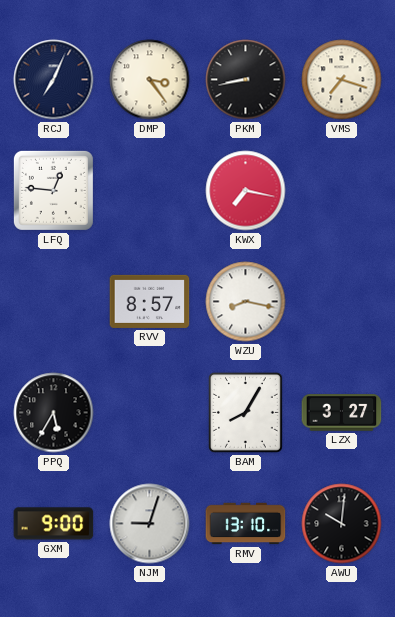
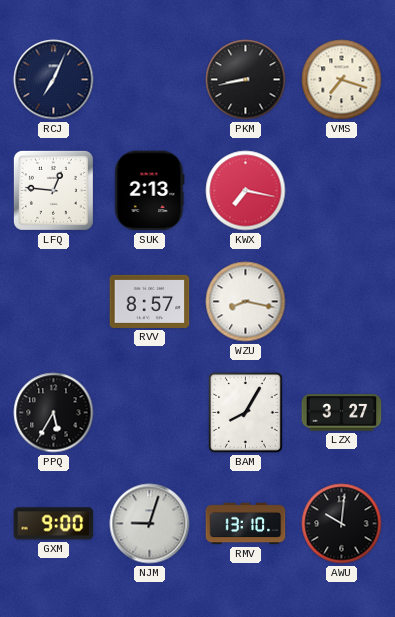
DMP: 3:24 -> none
SUK: none -> 2:13
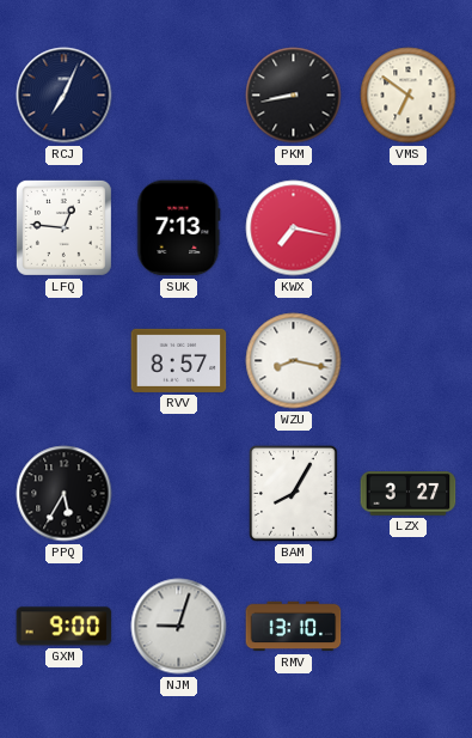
VMS: 7:18 -> 6:51
SUK: 2:13 -> 7:13
AWU: 10:01 -> none
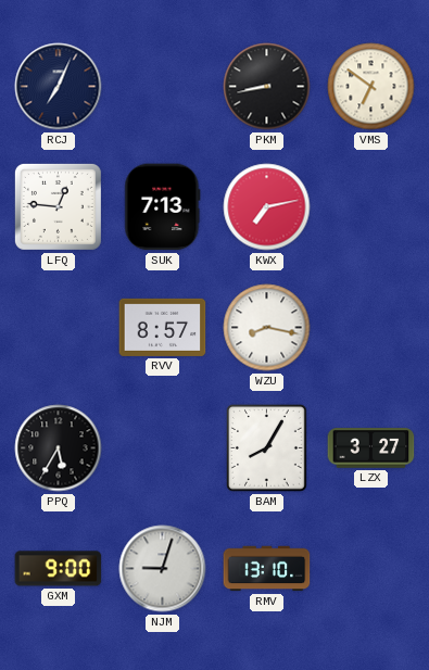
KWX: 7:17 -> 7:13
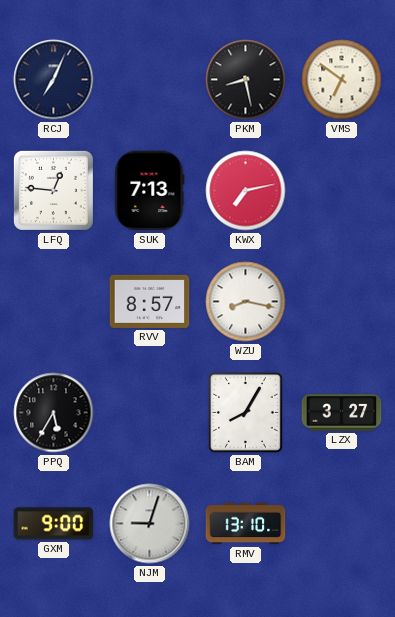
PKM: 8:43 -> 8:28
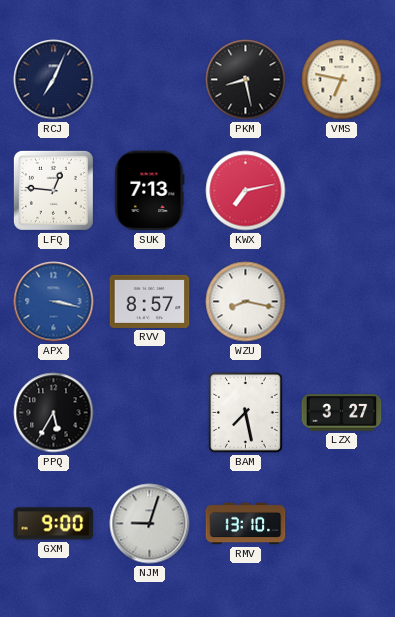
VMS: 6:51 -> 6:47
APX: none -> 3:17
BAM: 8:05 -> 7:28
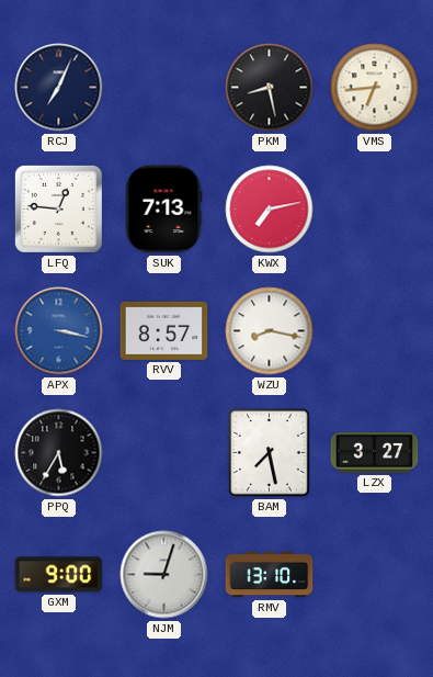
VMS: 6:47 -> 6:44
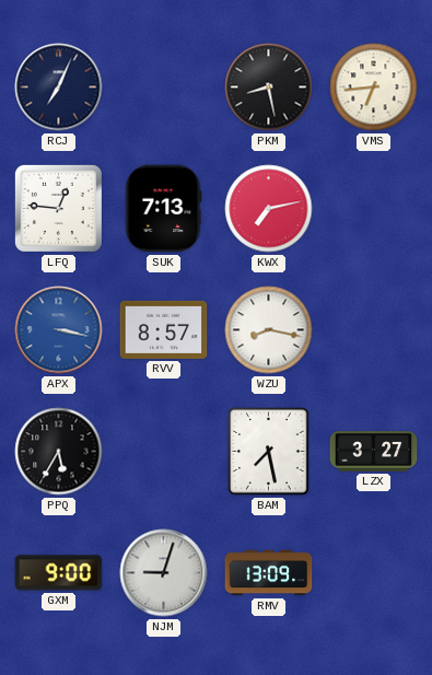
RMV: 13:10 -> 13:09
